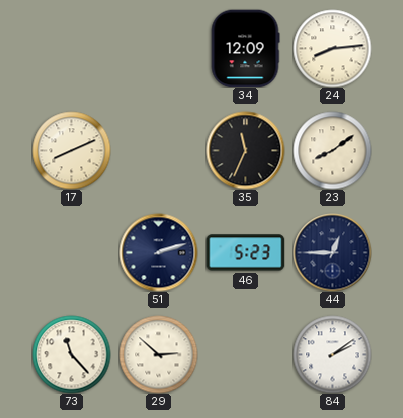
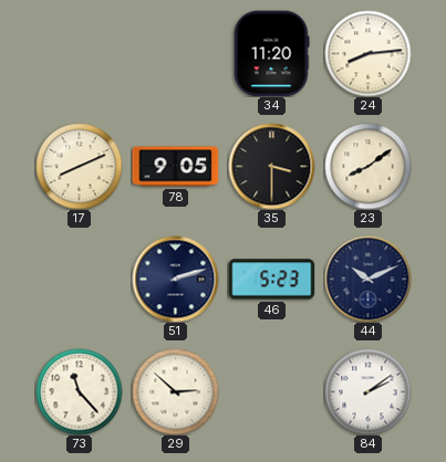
34: 12:09 -> 11:20
78: none -> 9:05
35: 11:34 -> 3:30
44: 12:45 -> 10:11
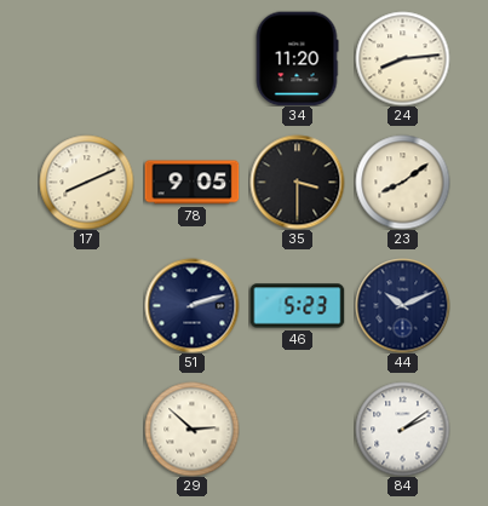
73: 11:23 -> none
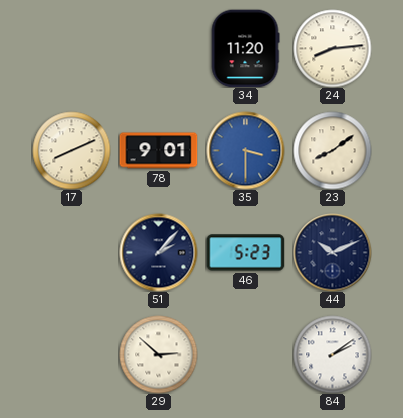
78: 9:05 -> 9:01
35 dial: black -> blue
51: 2:12 -> 2:07
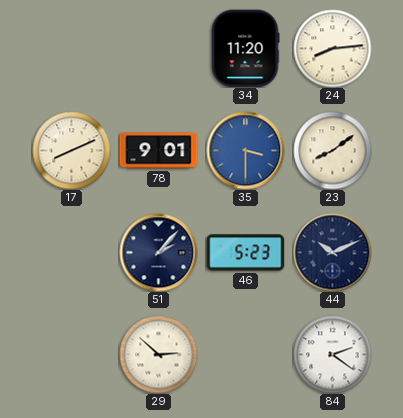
84: 2:09 -> 2:21
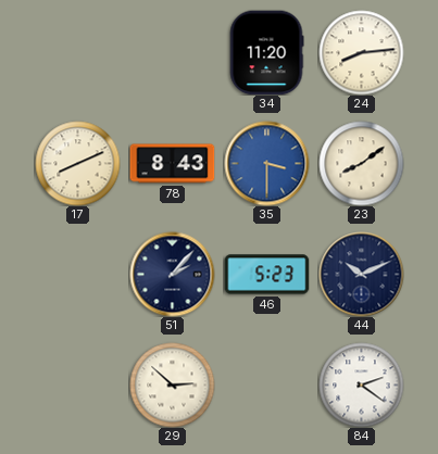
78: 9:01 -> 8:43
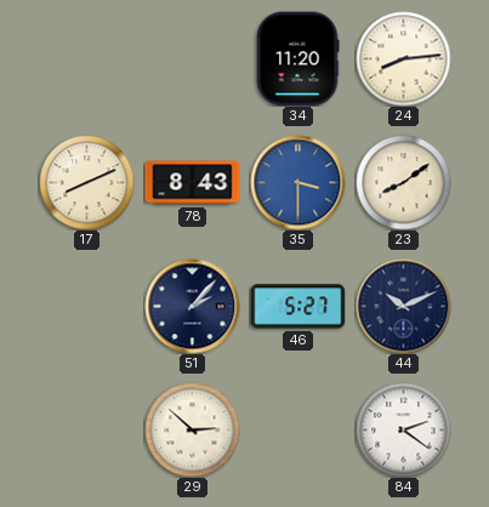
46: 5:23 -> 5:27
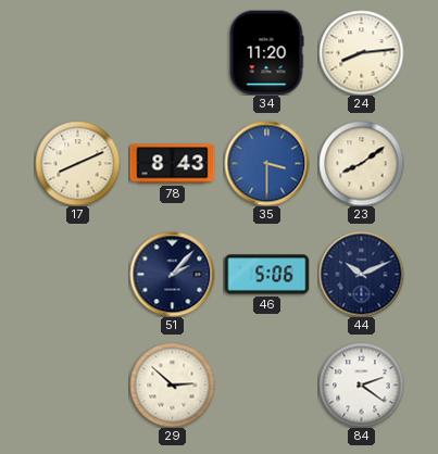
46: 5:27 -> 5:06
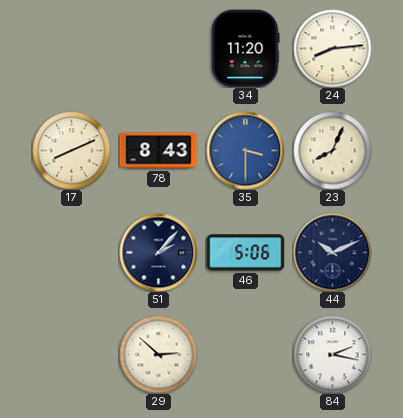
23: 8:09 -> 8:04
84: 2:21 -> 2:17
